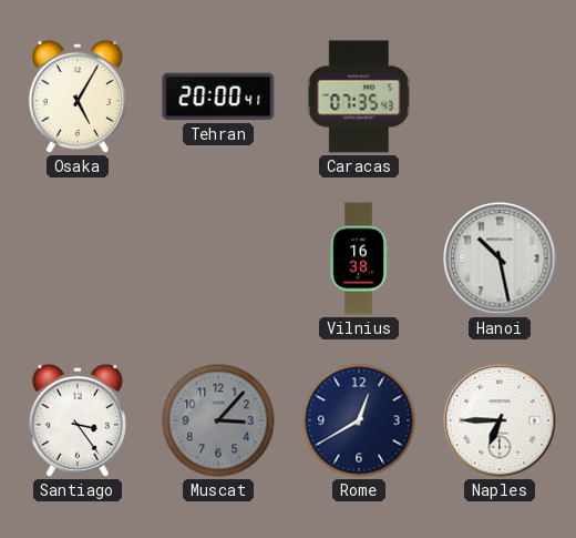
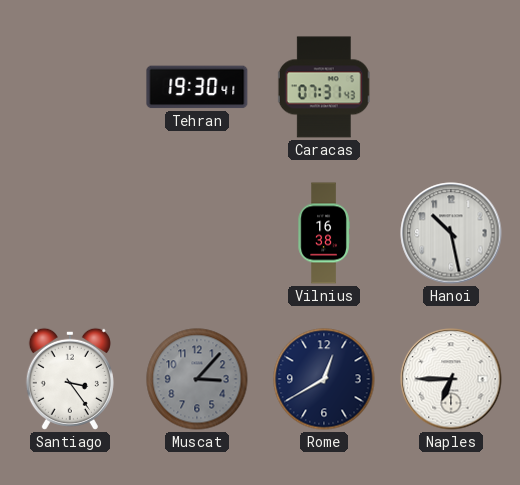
Osaka: 5:05 -> none
Tehran: 20:00 -> 19:30
Caracas: 07:35 -> 07:31
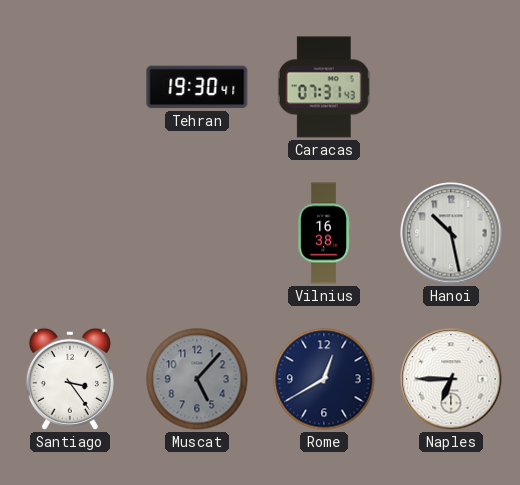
Muscat: 3:07 -> 5:07
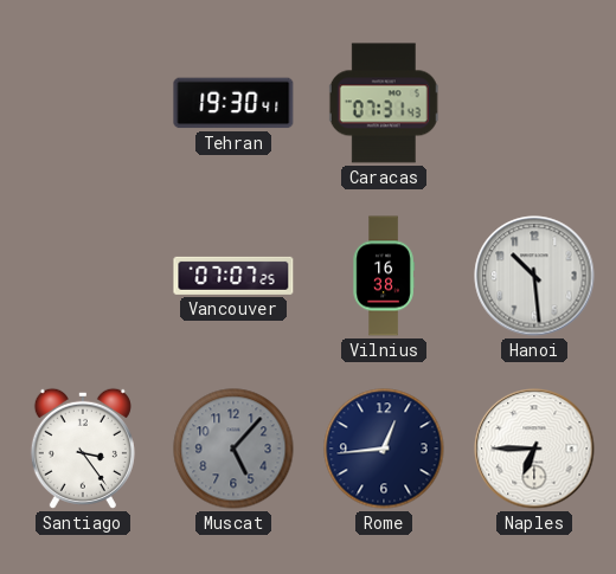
Vancouver: none -> 07:07
Hanoi: 10:28 -> 10:29
Rome: 12:40 -> 12:44
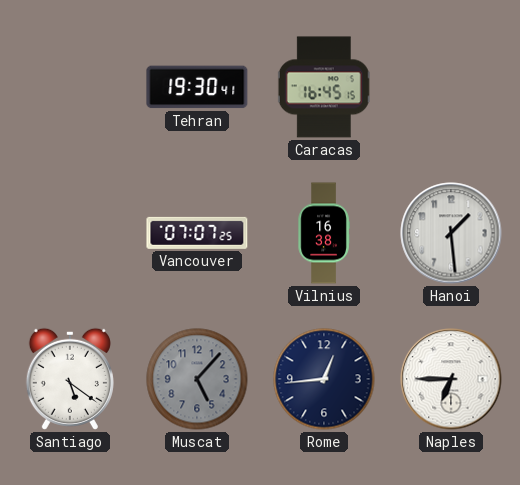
Caracas: 07:31 -> 16:45
Hanoi: 10:29 -> 1:29
Santiago: 3:24 -> 5:21
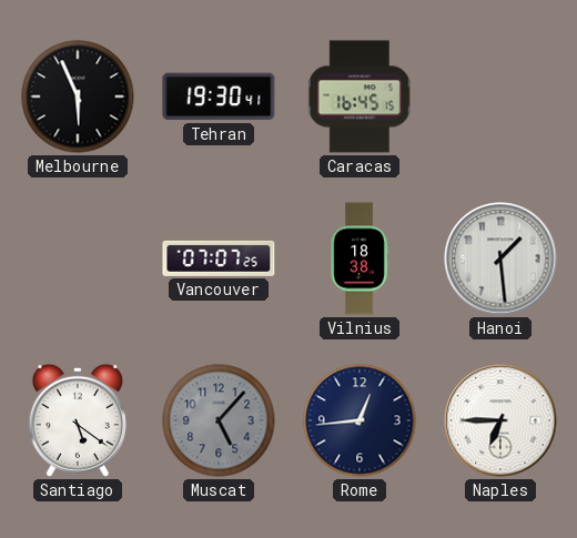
Melbourne: none -> 5:56
Vilnius: 16:38 -> 18:38
